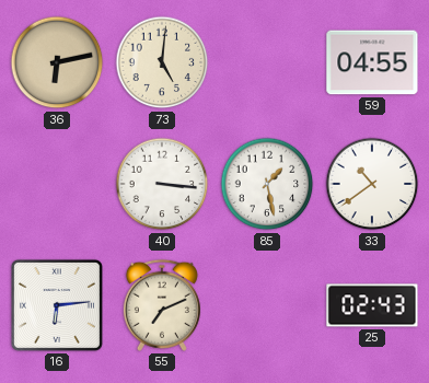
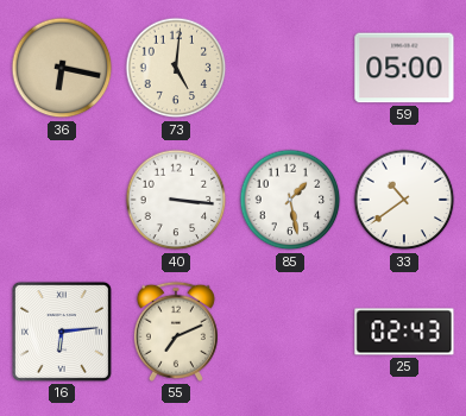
36: 6:13 -> 6:17
59: 04:55 -> 05:00
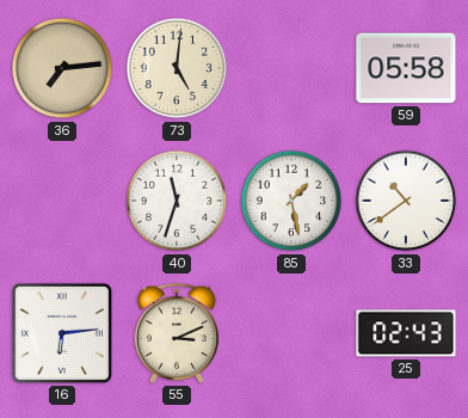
36: 6:17 -> 7:14
59: 05:00 -> 05:58
40: 3:16 -> 11:33
55: 7:11 -> 3:11
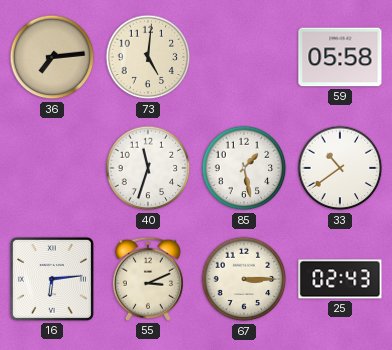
67: none -> 3:15
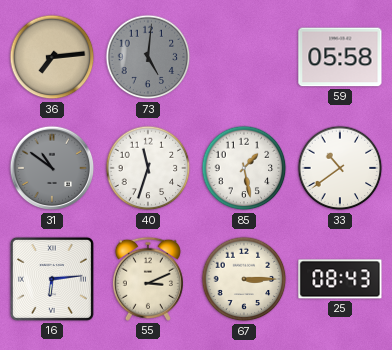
73 dial: cream -> grey
31: none -> 10:51
25: 02:43 -> 08:43
